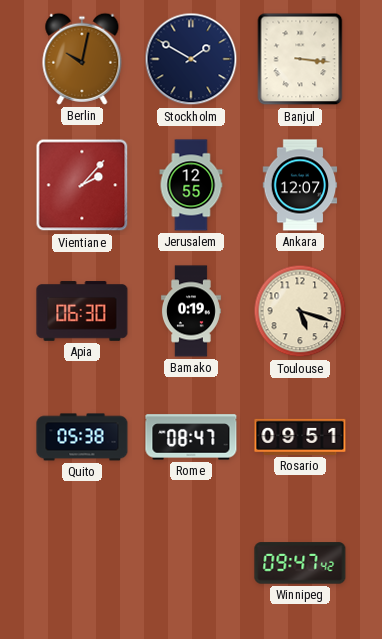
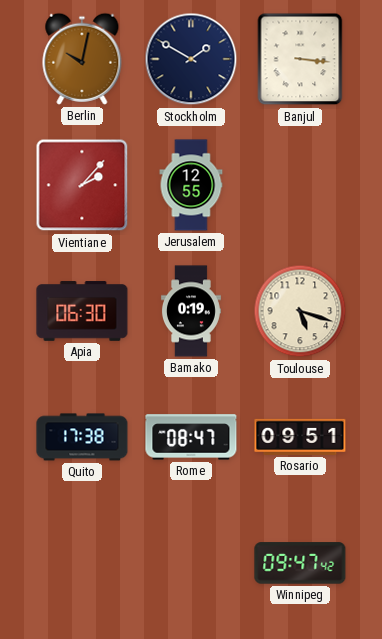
Ankara: 12:07 -> none
Quito: 05:38 -> 17:38
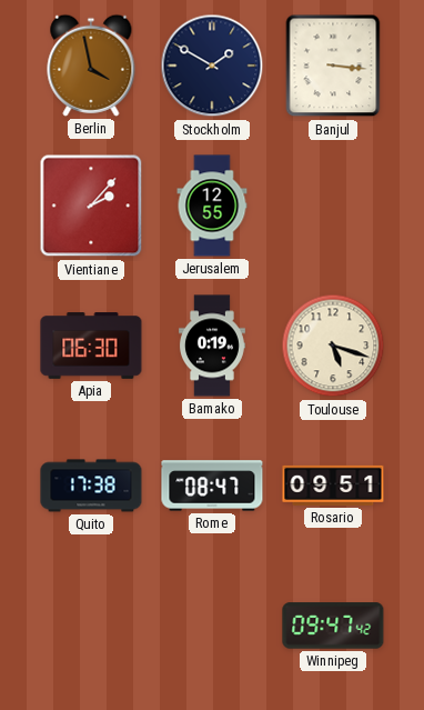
Berlin: 10:02 -> 3:58
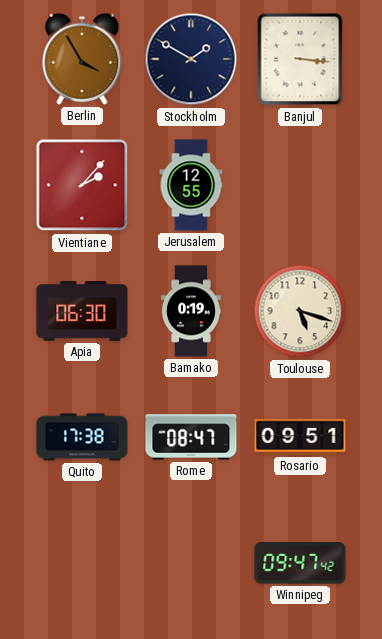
Berlin: 3:58 -> 3:55
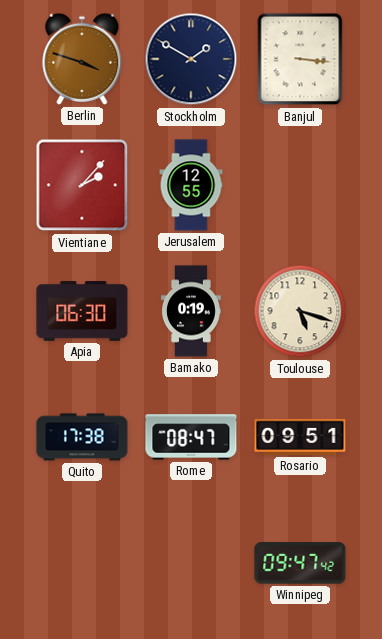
Berlin: 3:55 -> 3:48
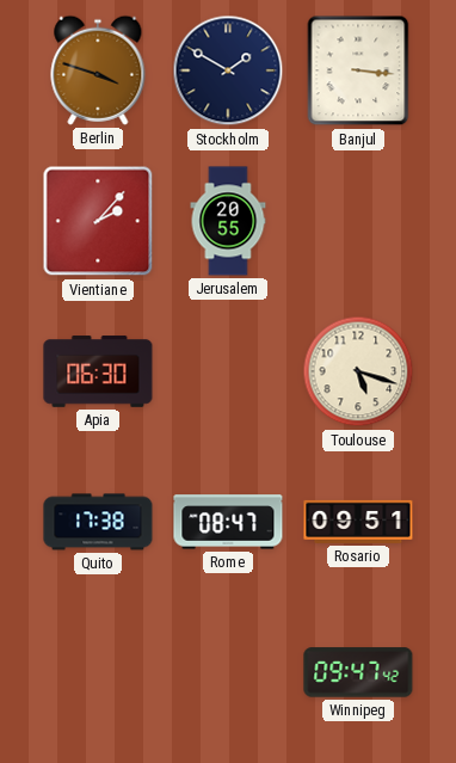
Jerusalem: 12:55 -> 20:55
Bamako: 0:19 -> none
